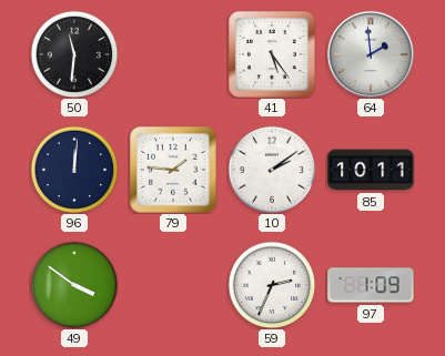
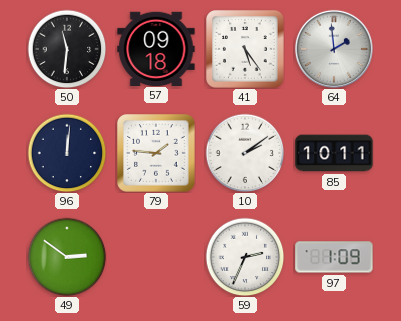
57: none -> 09:18
49: 3:51 -> 2:51
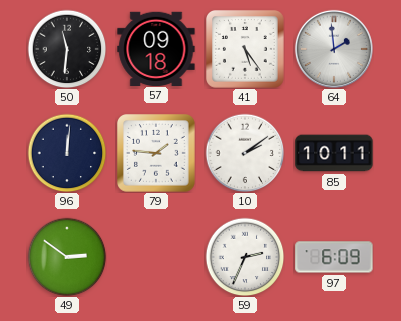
97: 1:09 -> 6:09
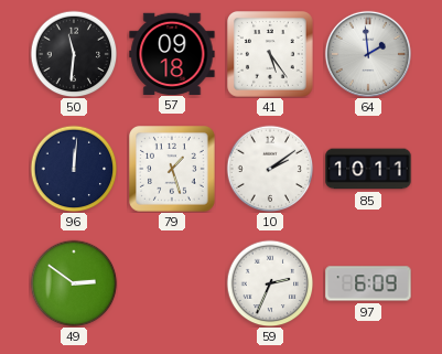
79: 1:46 -> 1:27
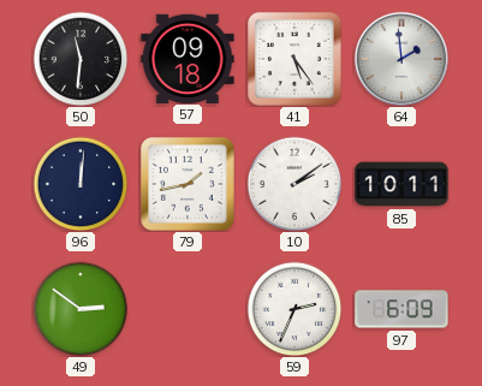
79: 1:27 -> 1:43
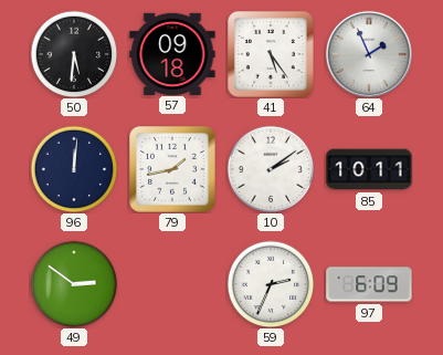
50: 11:31 -> 5:31
64: 1:59 -> 1:56
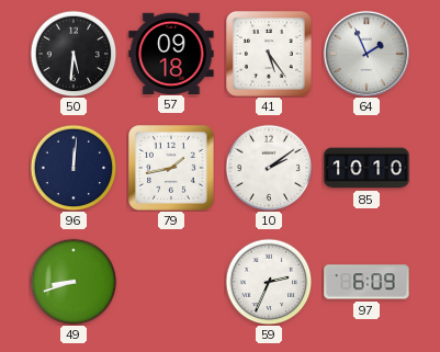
85: 10:11 -> 10:10
49: 2:51 -> 8:42
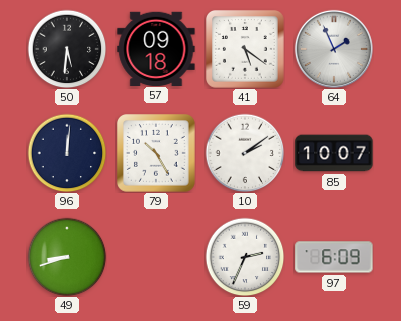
41: 5:24 -> 5:21
79: 1:43 -> 10:25
85: 10:10 -> 10:07
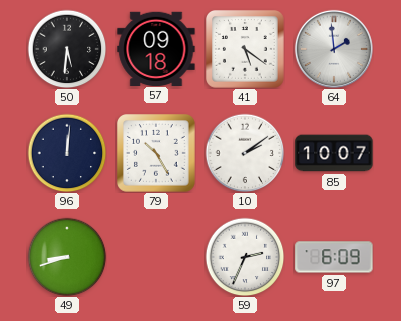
64: 1:56 -> 1:59
